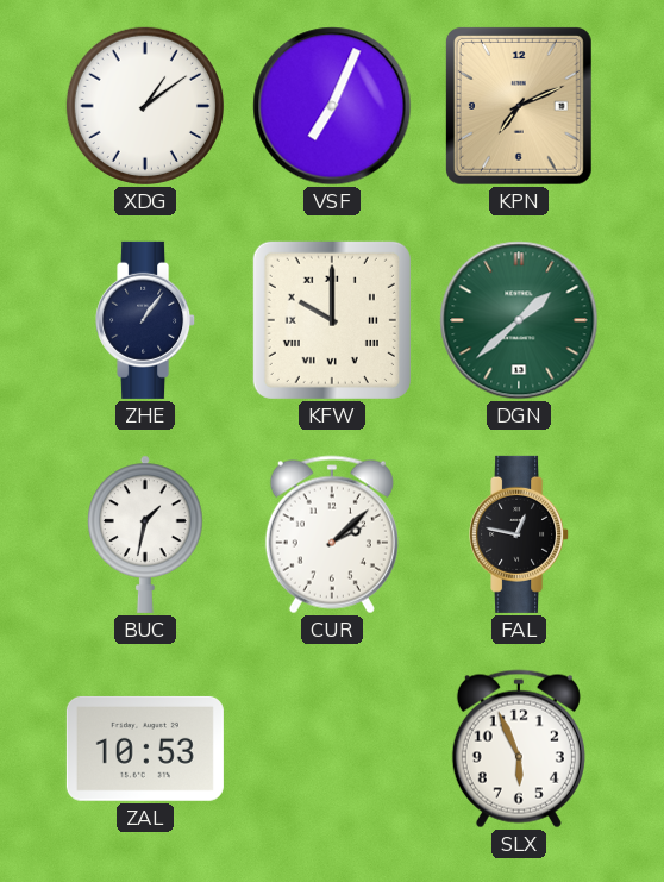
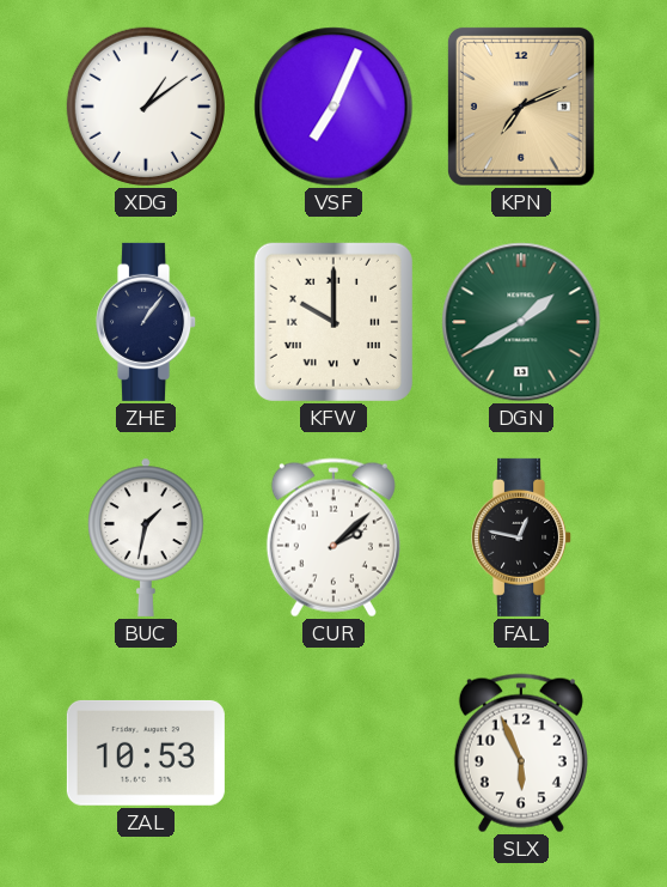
DGN: 1:38 -> 1:40
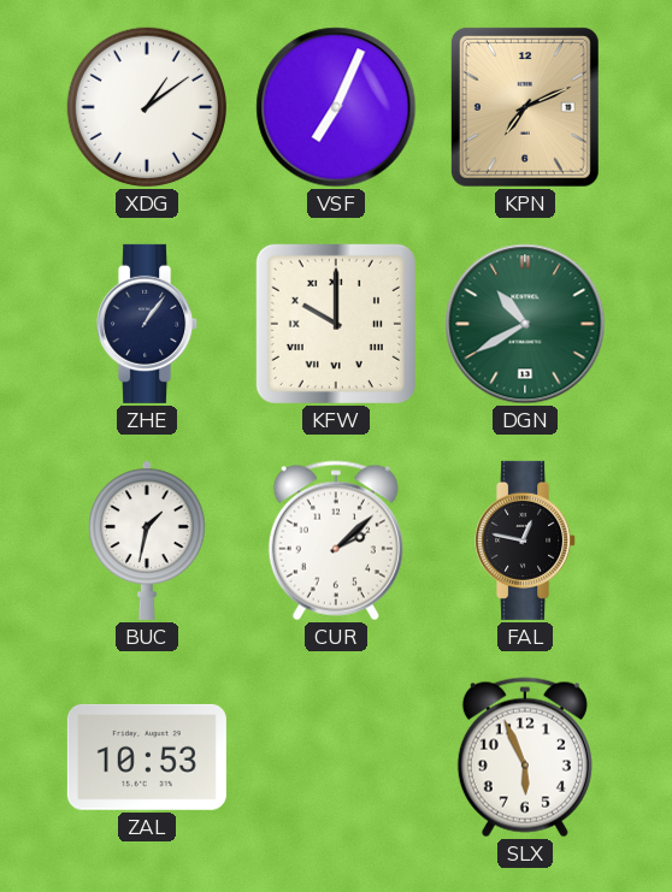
DGN: 1:40 -> 10:40
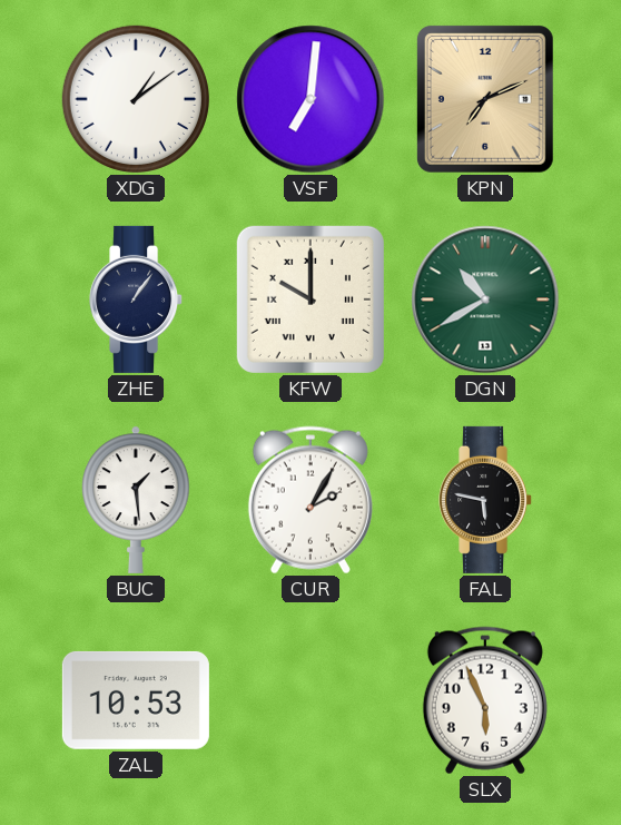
VSF: 7:04 -> 7:01
BUC: 1:32 -> 1:29
CUR: 2:08 -> 2:05
FAL: 12:47 -> 5:47
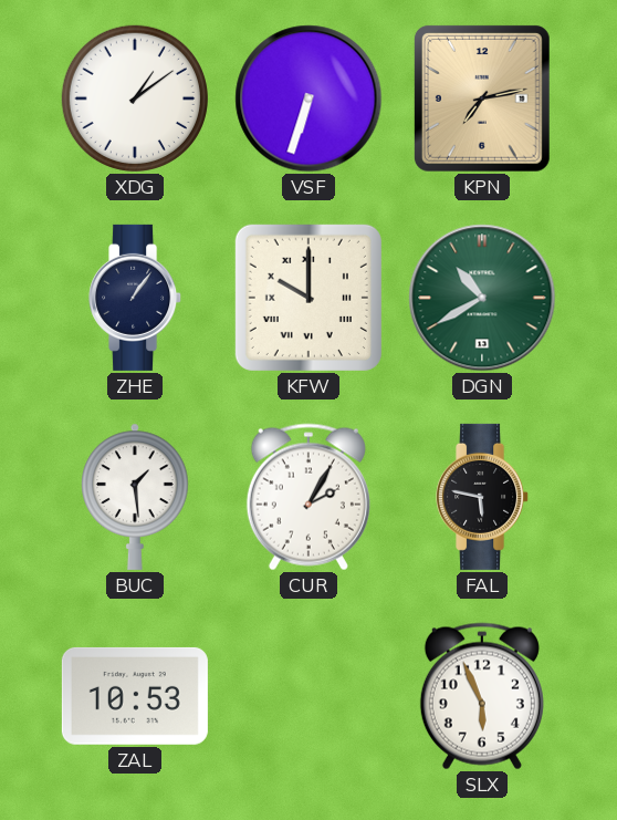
VSF: 7:01 -> 6:33
KPN: 7:11 -> 7:13
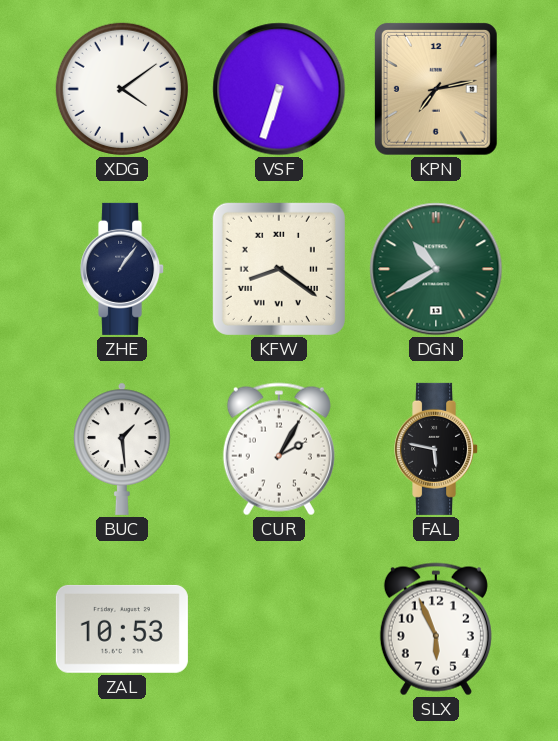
XDG: 1:09 -> 4:09
KFW: 10:00 -> 8:21
